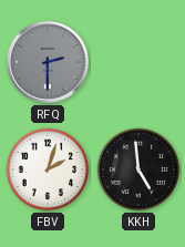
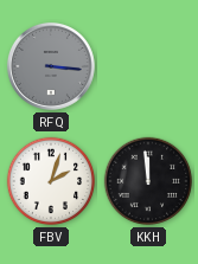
RFQ: 2:30 -> 3:16
KKH: 4:59 -> 11:59
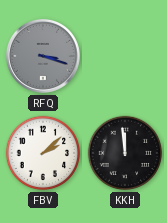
RFQ: 3:16 -> 3:18
FBV: 2:03 -> 2:08
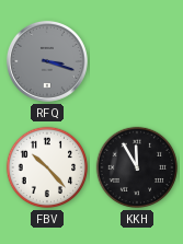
FBV: 2:08 -> 10:23
KKH: 11:59 -> 11:55
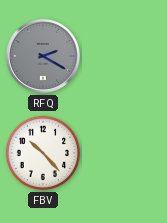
RFQ: 3:18 -> 2:20
KKH: 11:55 -> none
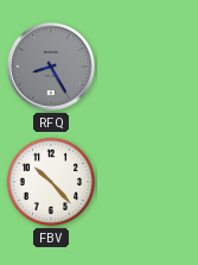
RFQ: 2:20 -> 8:25
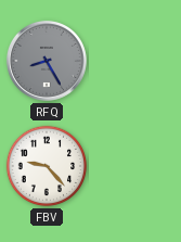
FBV: 10:23 -> 9:23
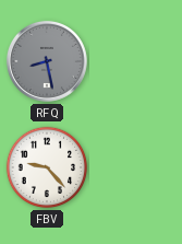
RFQ: 8:25 -> 8:28
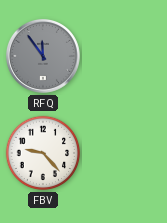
RFQ: 8:28 -> 11:54
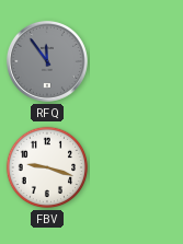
FBV: 9:23 -> 9:18
